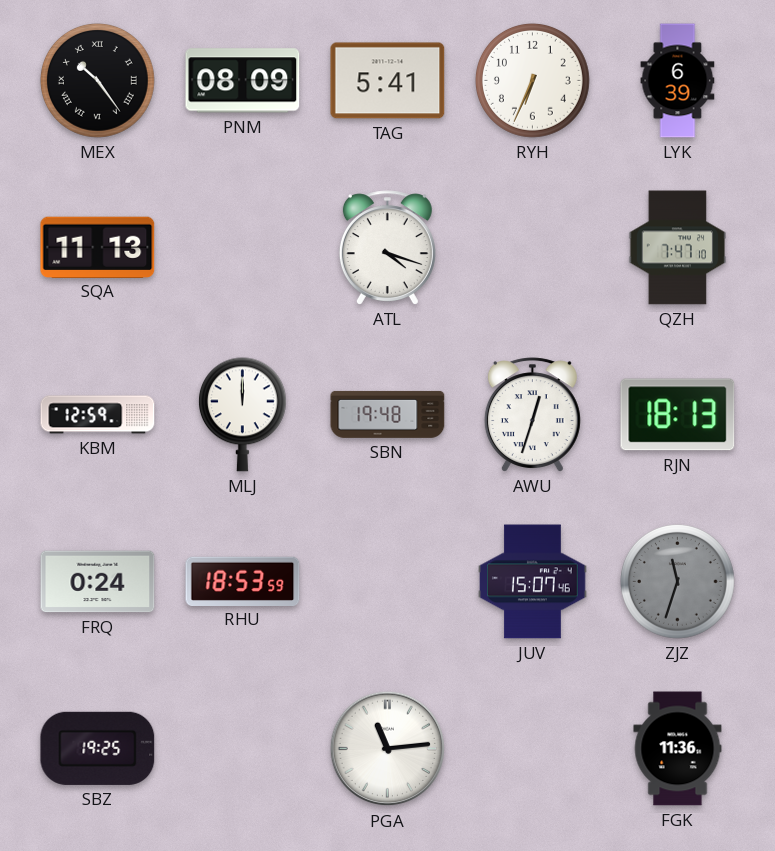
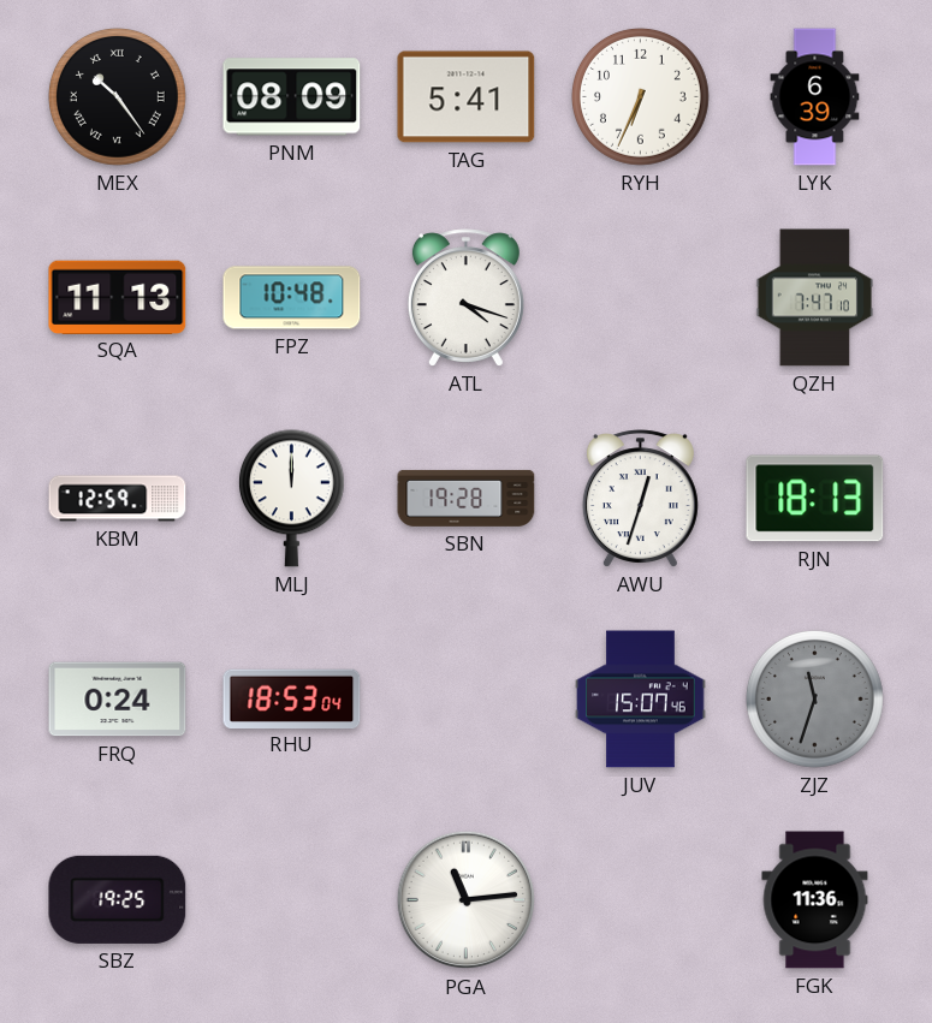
FPZ: none -> 10:48
SBN: 19:48 -> 19:28
RHU: 18:53:59 -> 18:53:04
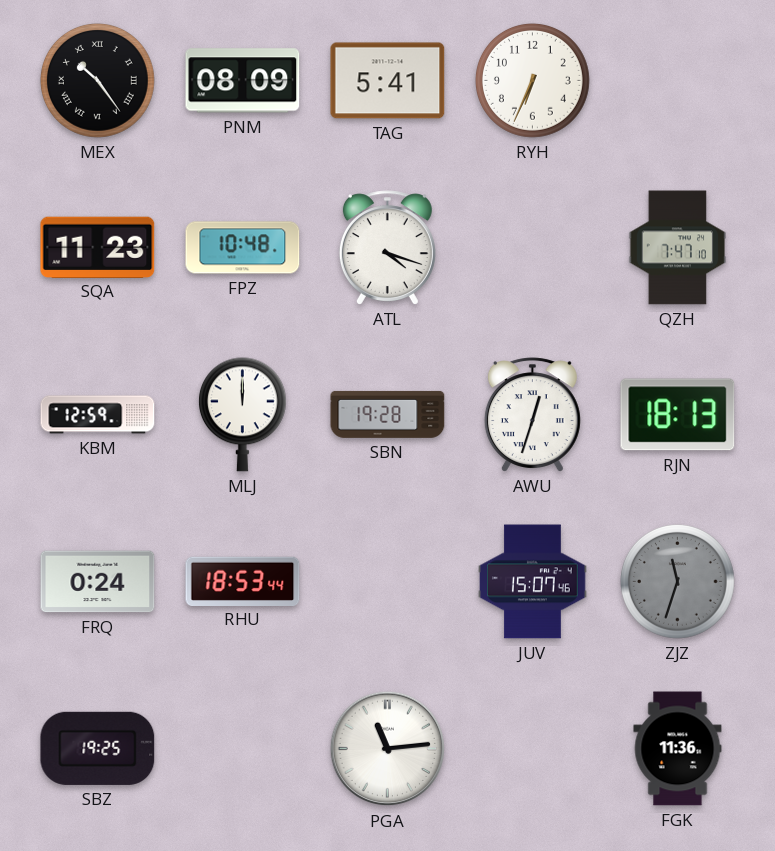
LYK: 6:39 -> none
SQA: 11:13 -> 11:23
RHU: 18:53:04 -> 18:53:44
